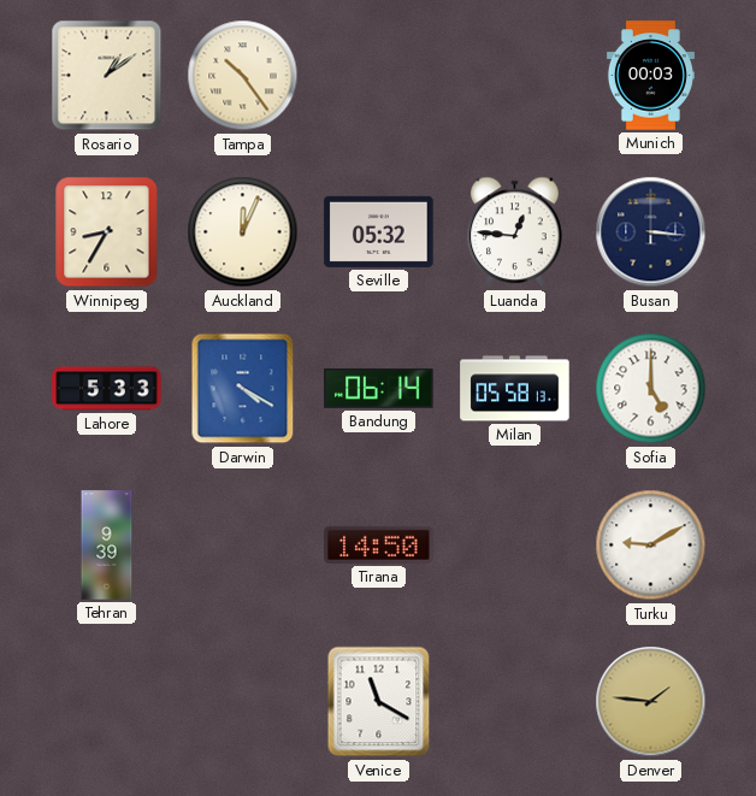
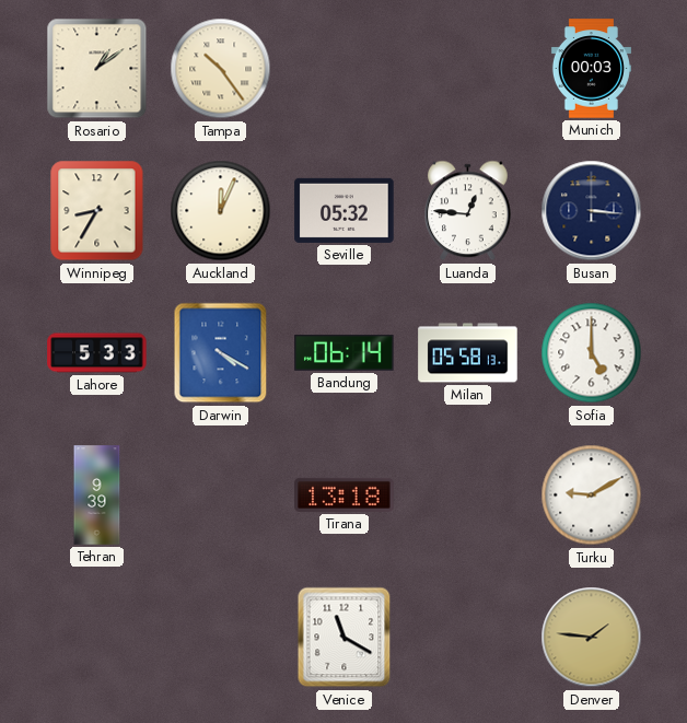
Tirana: 14:50 -> 13:18
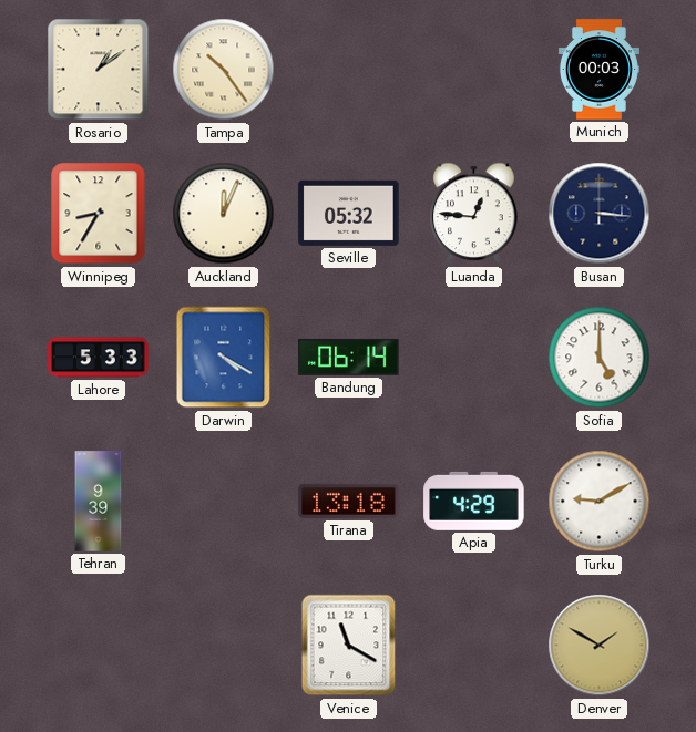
Milan: 05:58 -> none
Apia: none -> 4:29
Denver: 1:46 -> 1:50
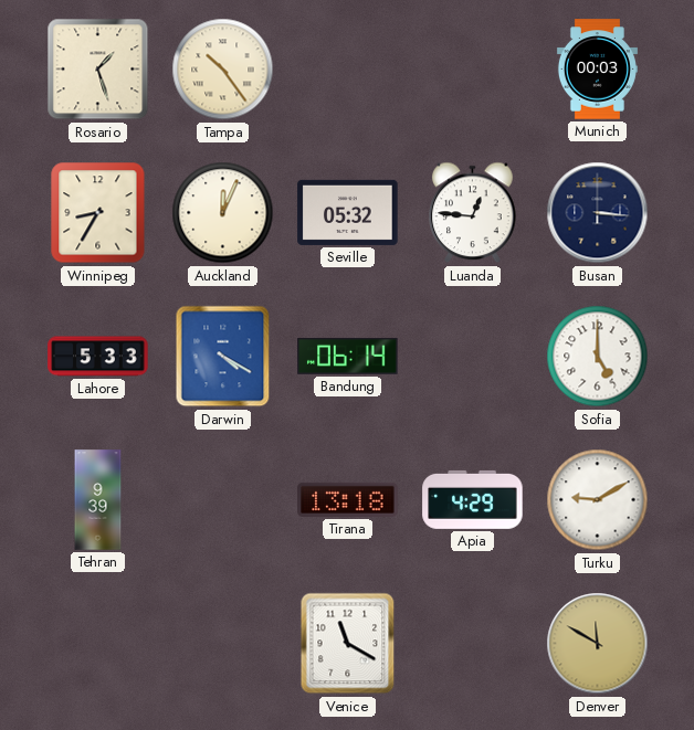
Rosario: 1:09 -> 1:27
Denver: 1:50 -> 11:50
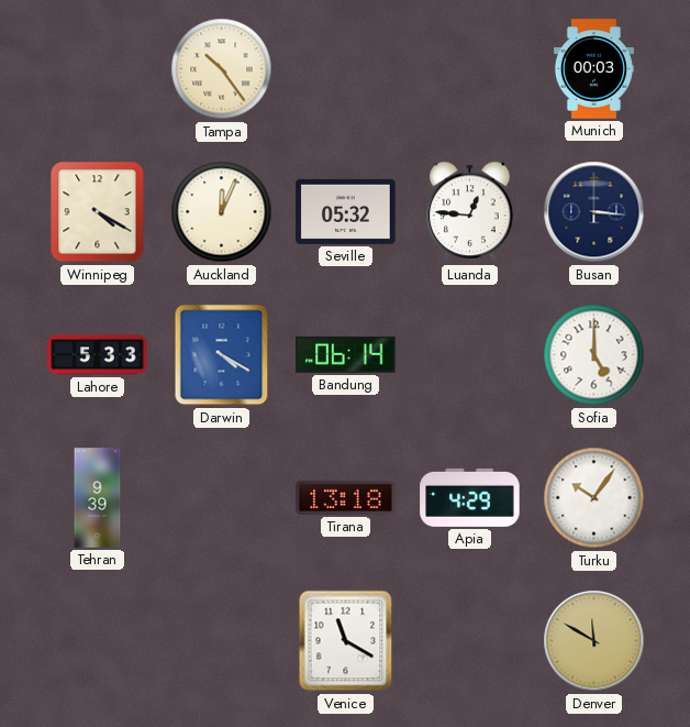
Rosario: 1:27 -> none
Winnipeg: 8:35 -> 4:20
Turku: 9:10 -> 10:06
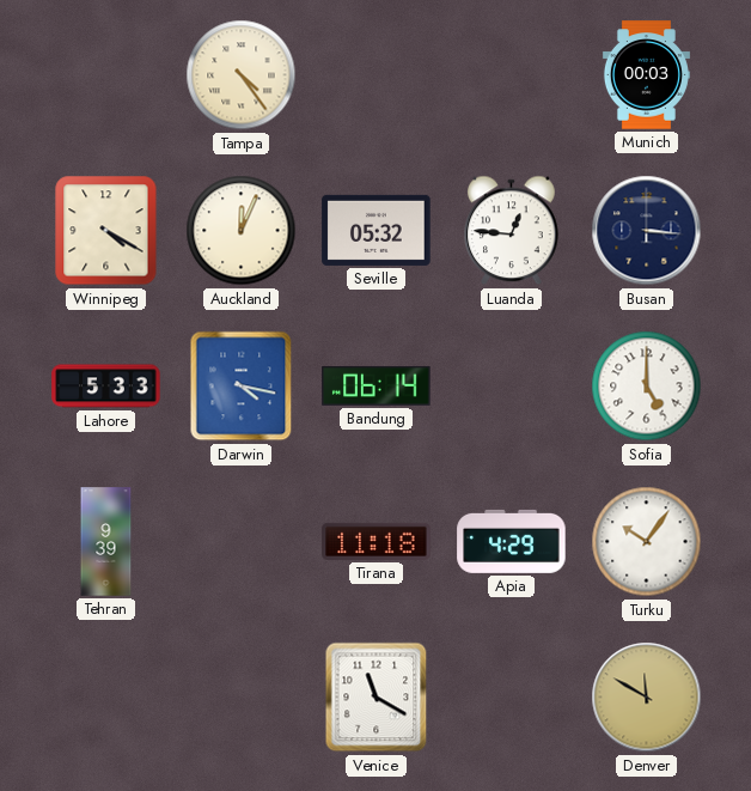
Tampa: 10:24 -> 4:24
Darwin: 4:20 -> 4:17
Tirana: 13:18 -> 11:18
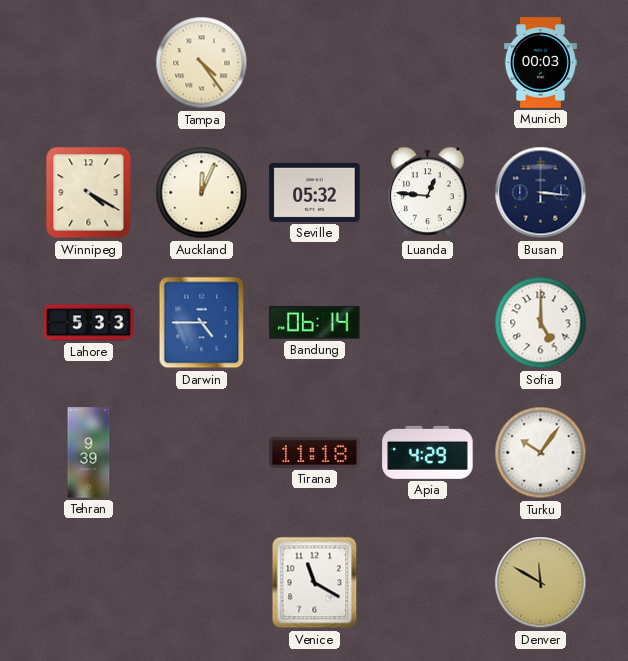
Darwin: 4:17 -> 4:45
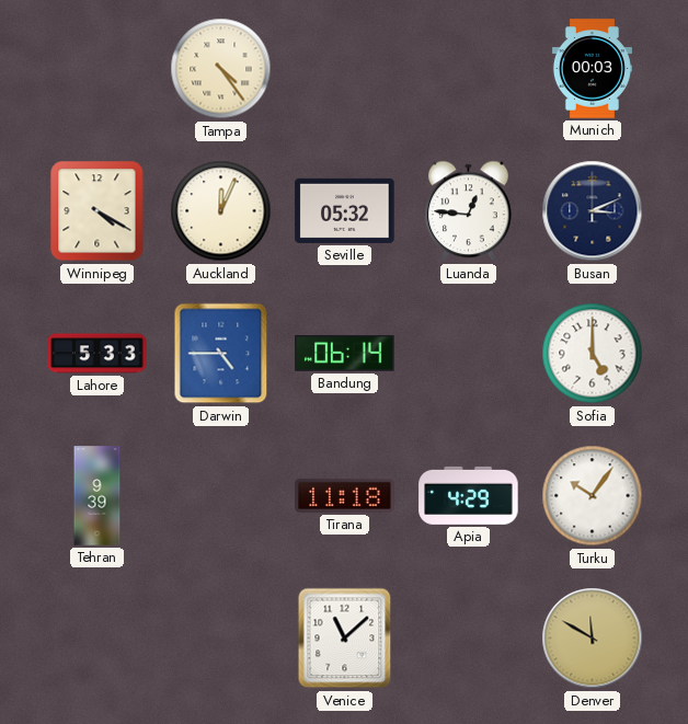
Busan: 3:16 -> 3:11
Venice: 11:20 -> 11:08
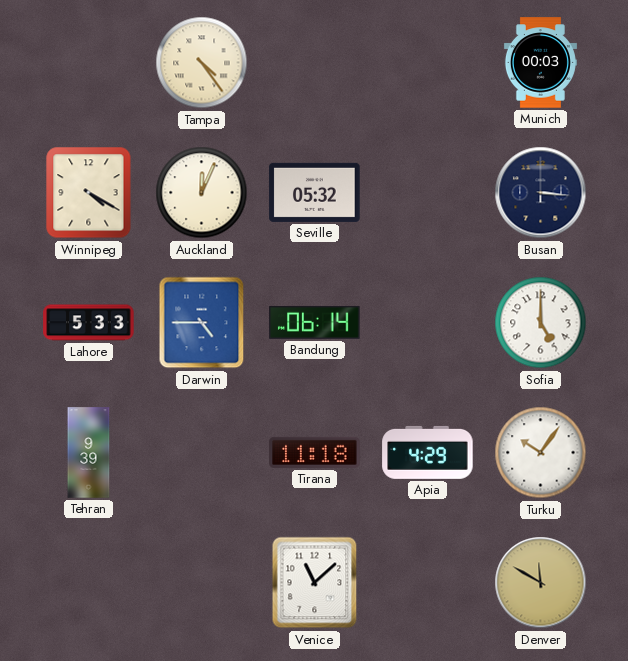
Luanda: 12:46 -> none
Busan: 3:11 -> 3:16
